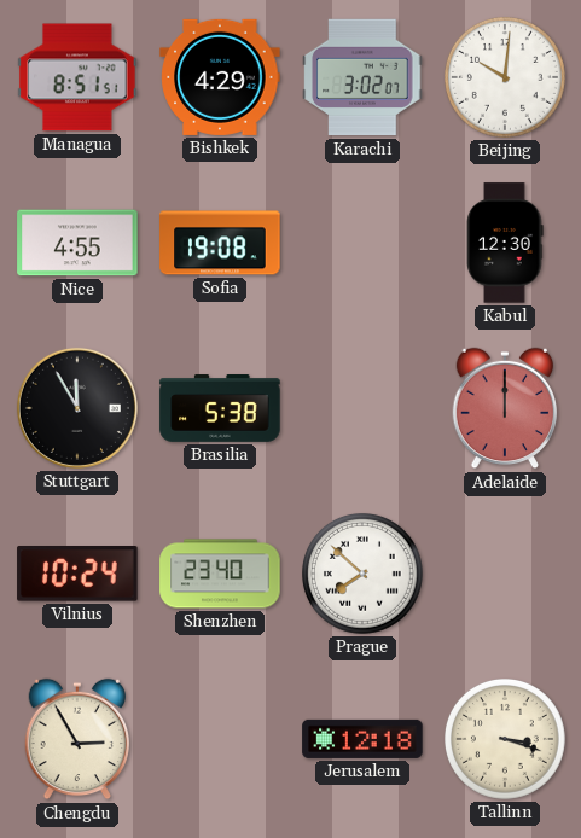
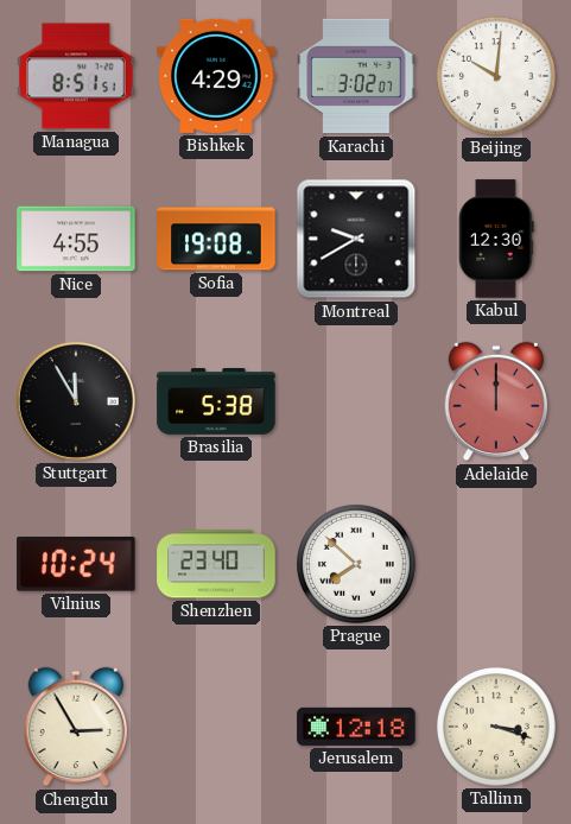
Montreal: none -> 9:40
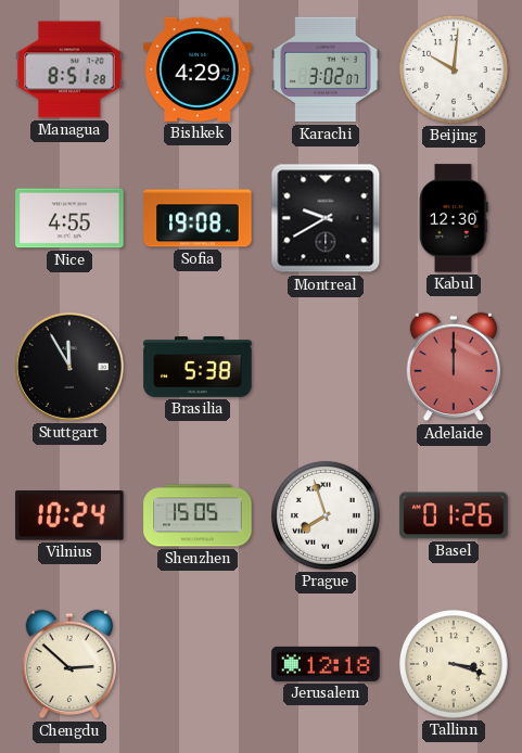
Managua: 8:51:51 -> 8:51:28
Shenzhen: 23:40 -> 15:05
Prague: 7:52 -> 7:57
Basel: none -> 01:26
Chengdu: 2:55 -> 2:52
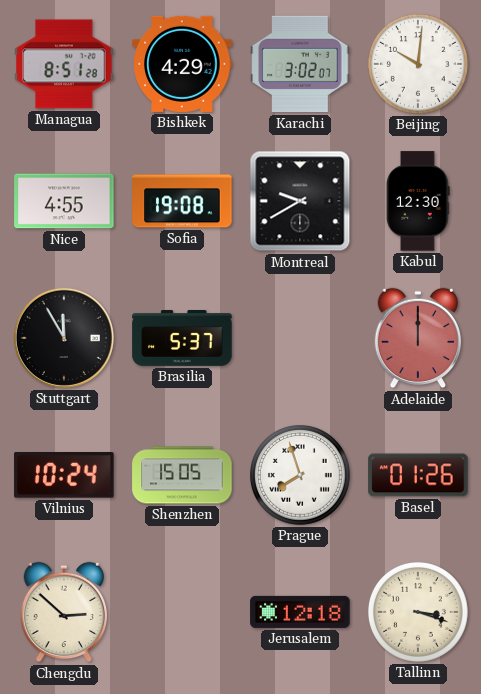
Brasilia: 5:38 -> 5:37
